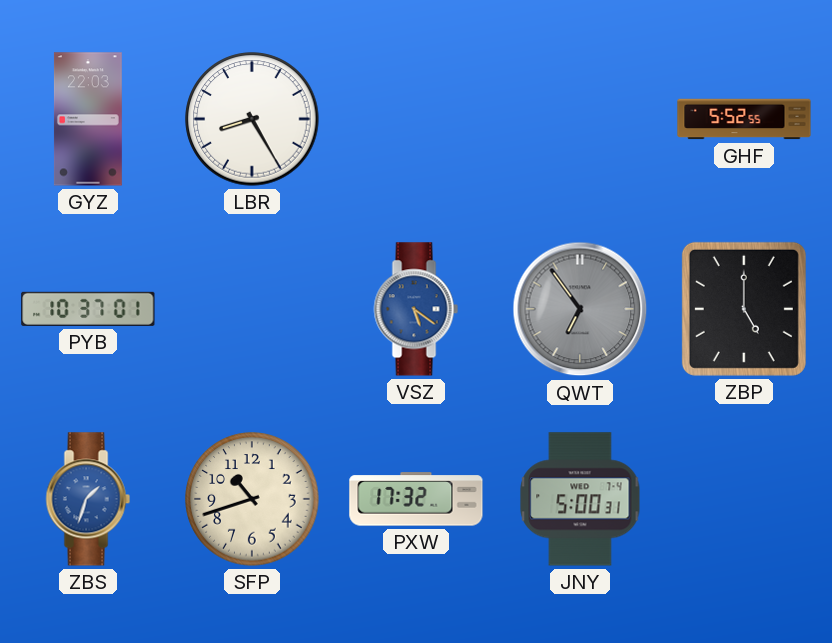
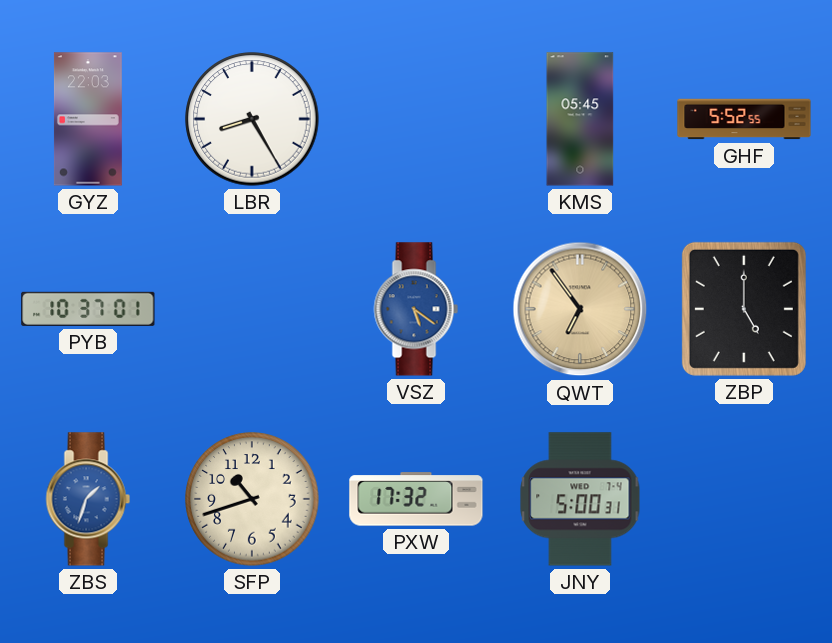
KMS: none -> 05:45
QWT dial: grey -> champagne
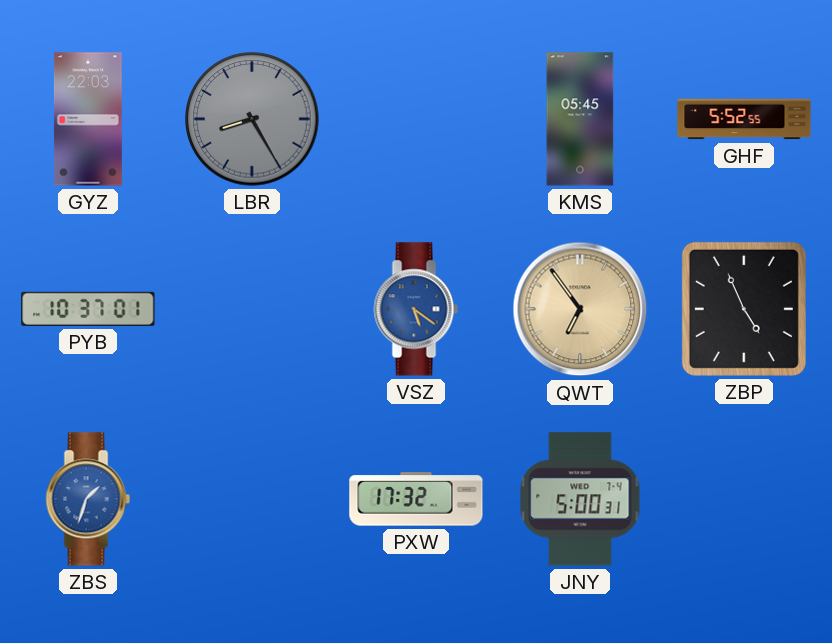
LBR dial: white -> grey
ZBP: 5:00 -> 4:56
SFP: 10:42 -> none
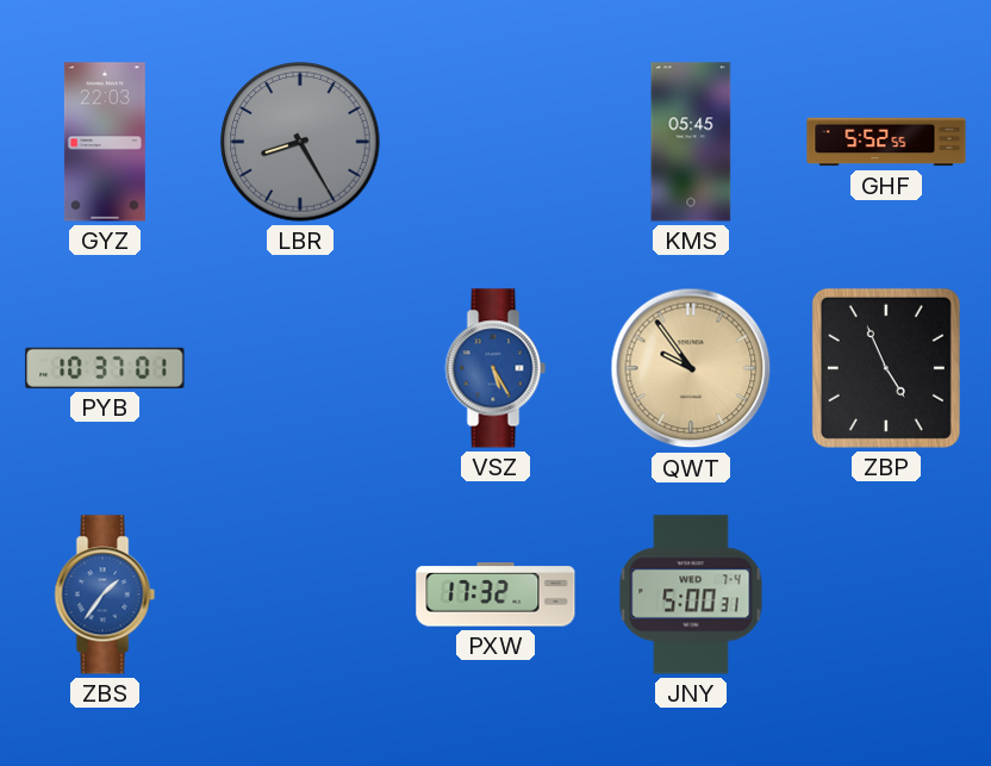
VSZ: 5:21 -> 5:25
QWT: 6:54 -> 9:54
ZBS: 1:33 -> 1:36
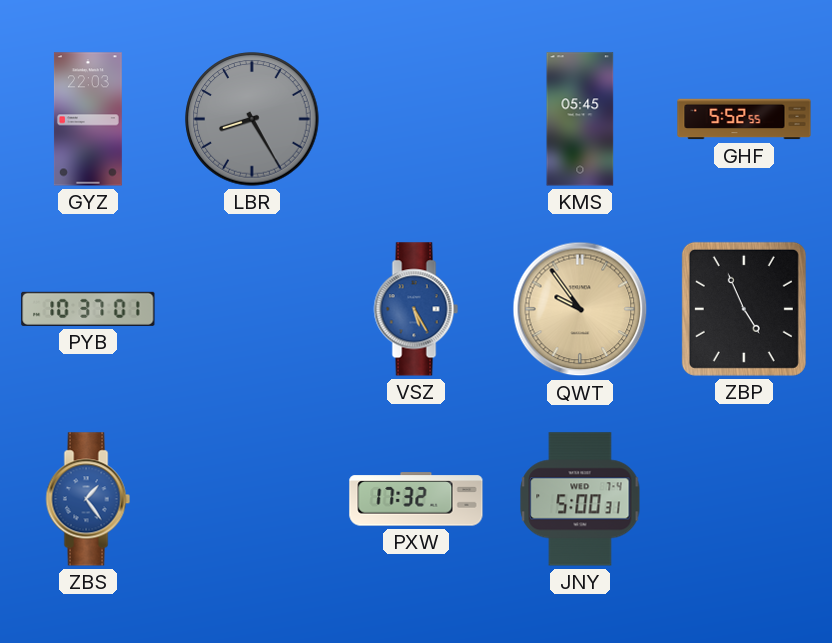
ZBS: 1:36 -> 1:24
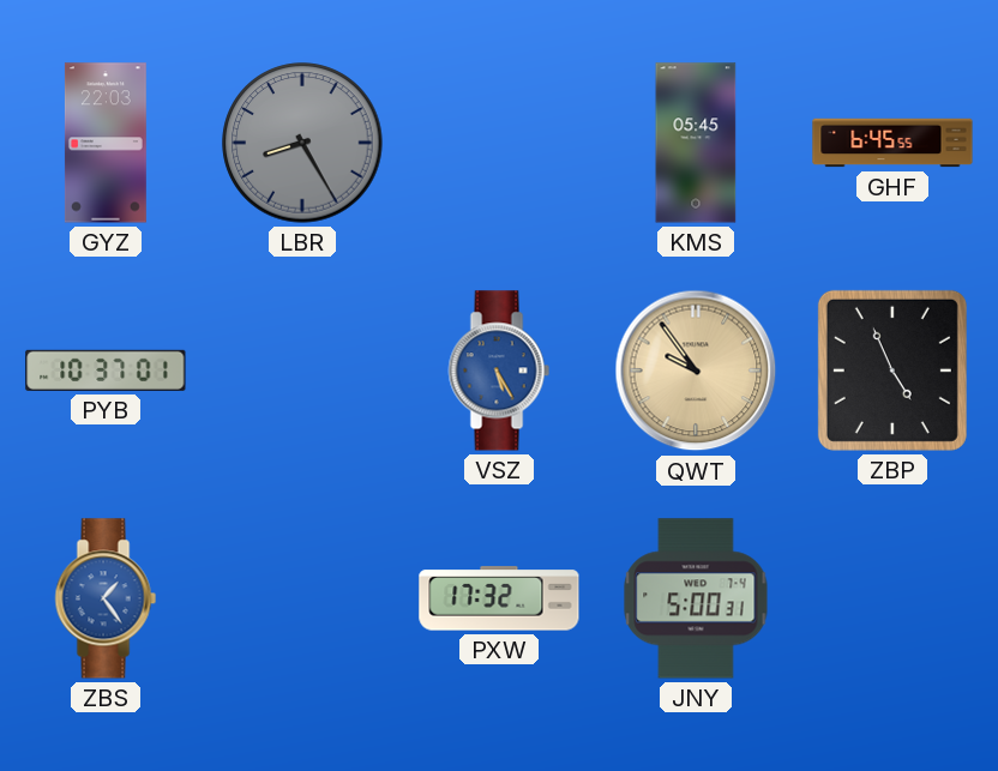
GHF: 5:52 -> 6:45
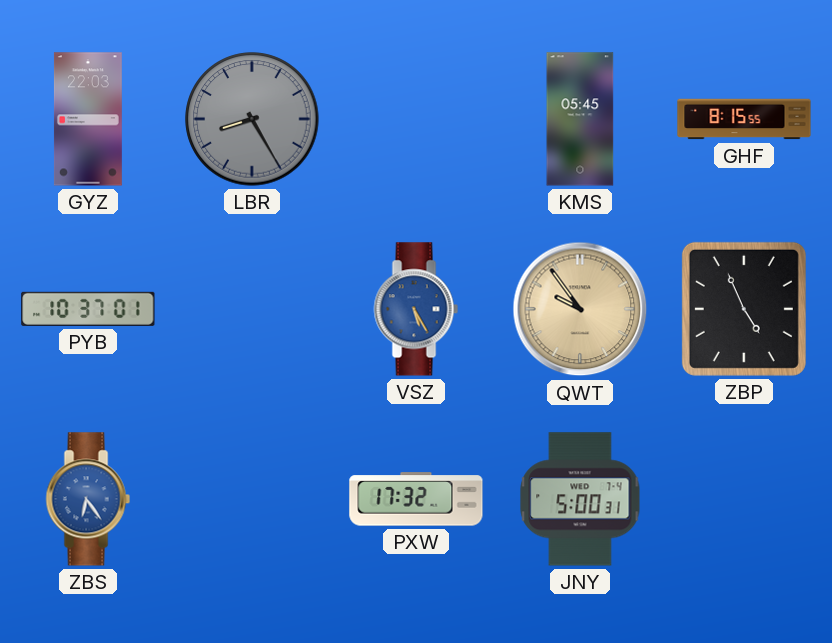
GHF: 6:45 -> 8:15
ZBS: 1:24 -> 6:24
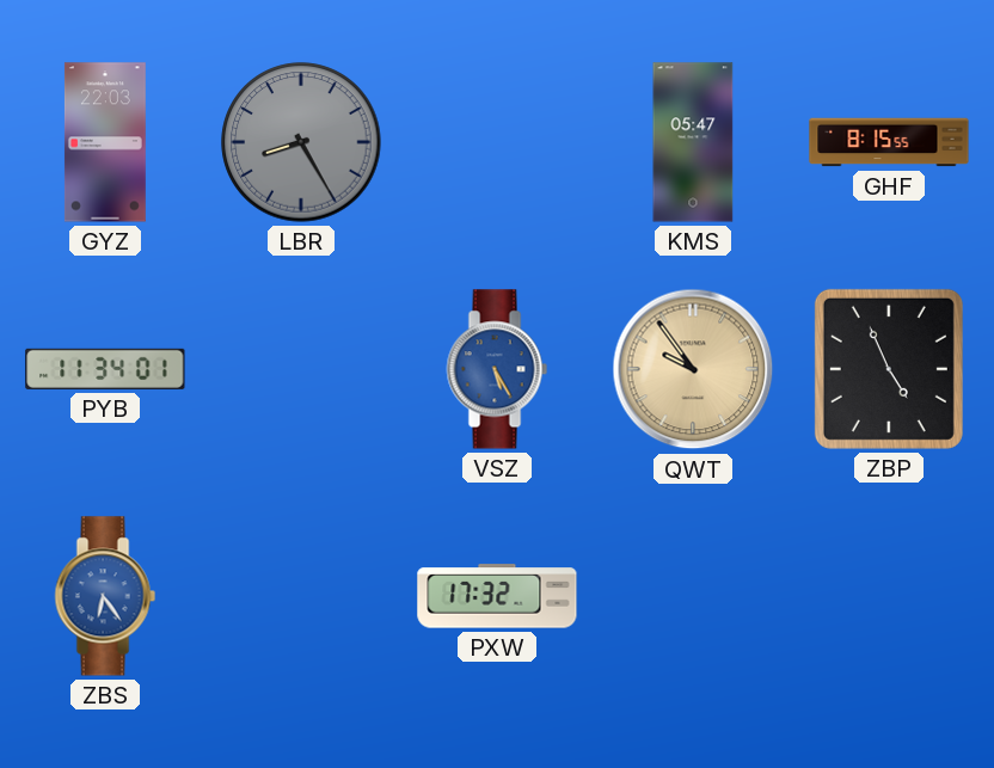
KMS: 05:45 -> 05:47
PYB: 10:37 -> 11:34
JNY: 5:00 -> none
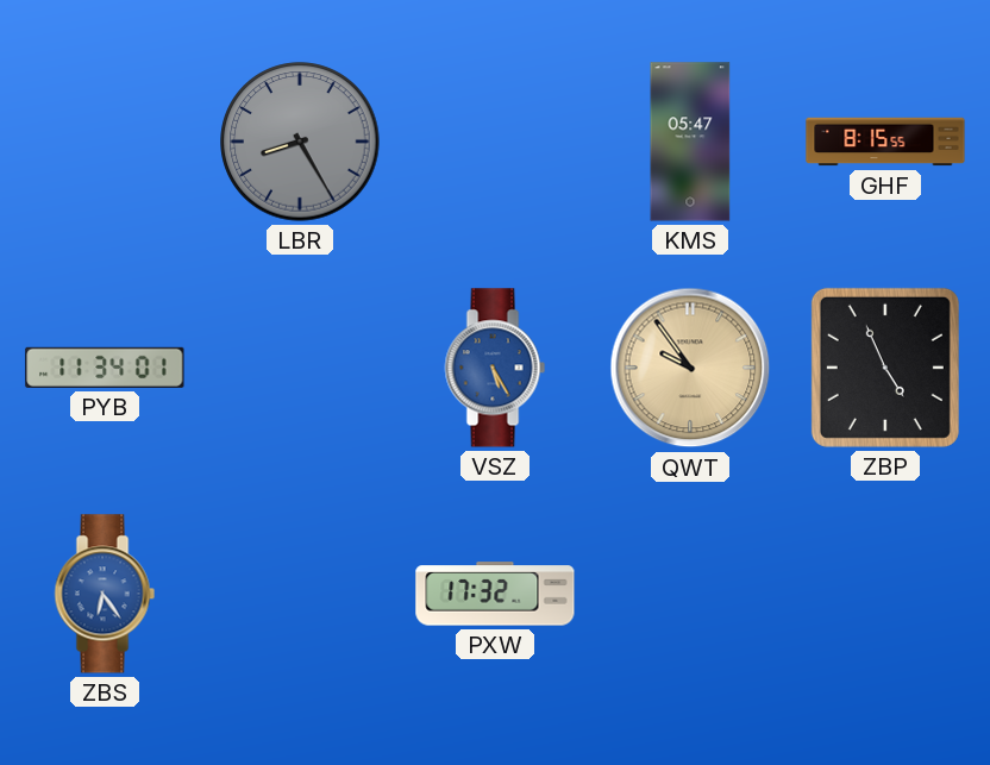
GYZ: 22:03 -> none
